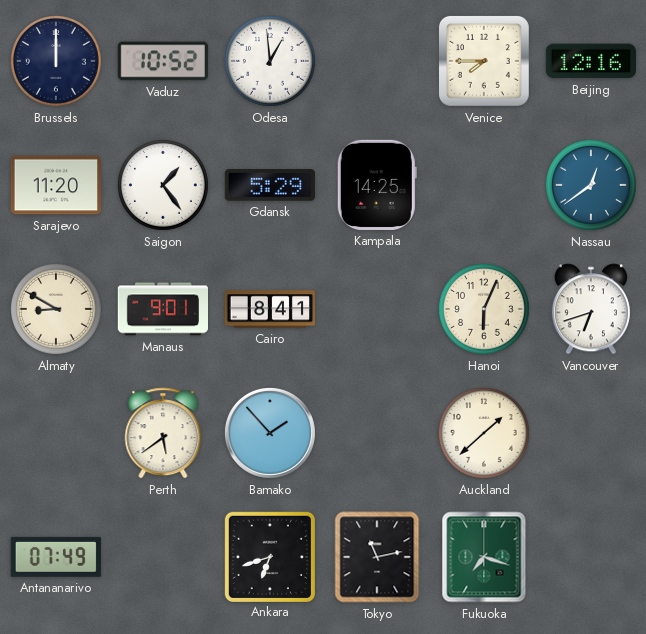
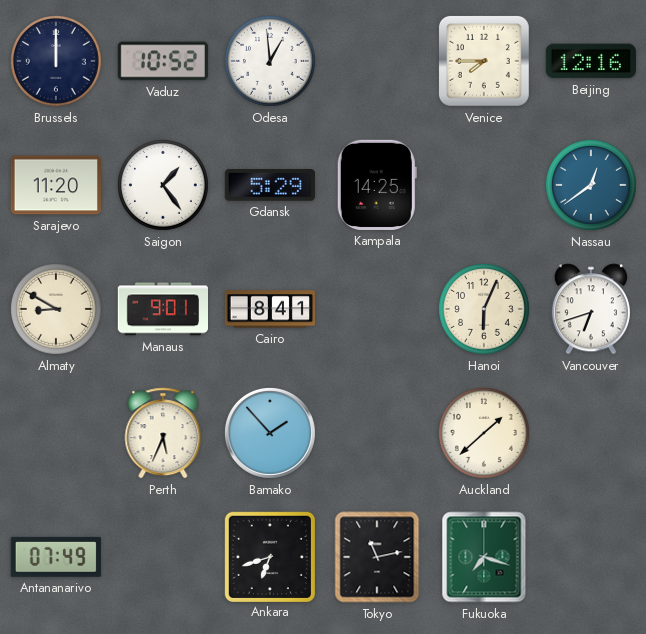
Perth: 5:39 -> 5:34
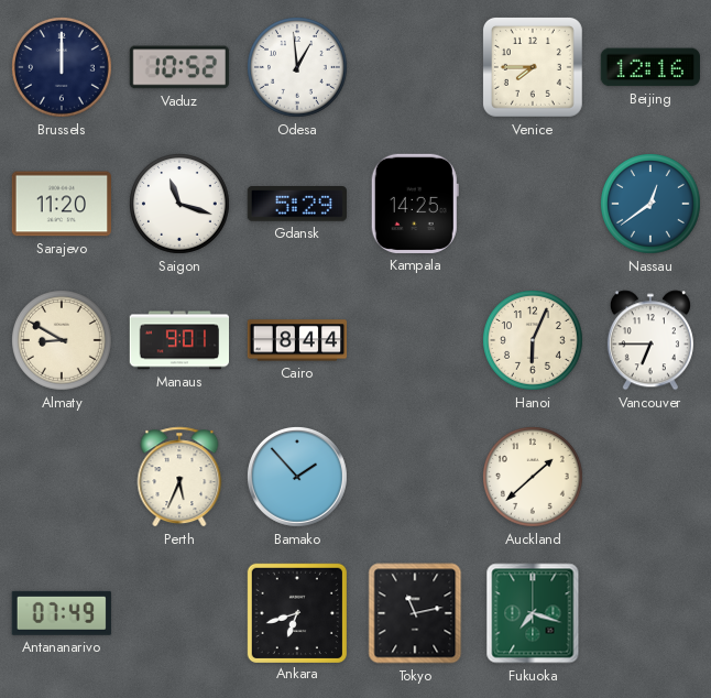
Saigon: 1:24 -> 11:18
Cairo: 8:41 -> 8:44
Vancouver: 6:42 -> 6:45
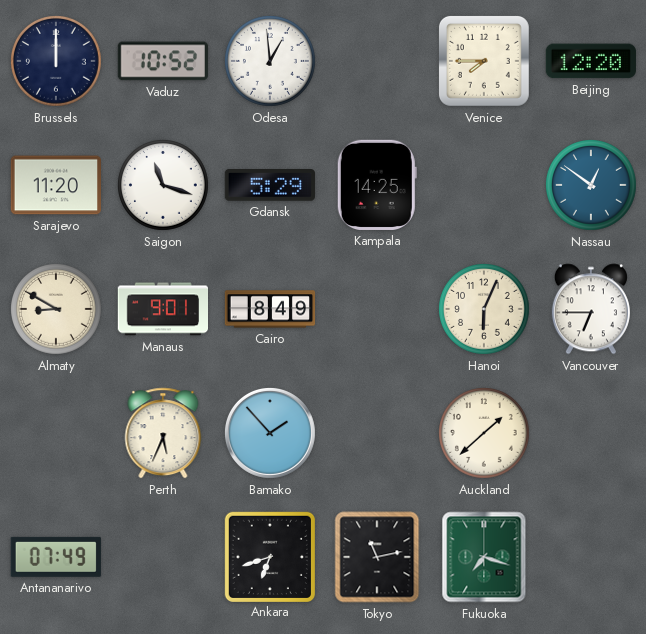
Beijing: 12:16 -> 12:20
Nassau: 12:39 -> 12:51
Cairo: 8:44 -> 8:49
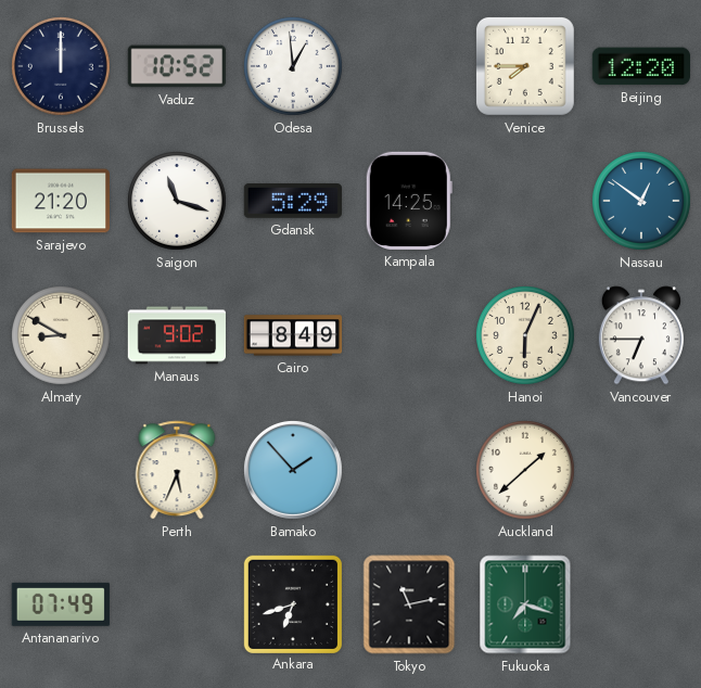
Sarajevo: 11:20 -> 21:20
Manaus: 9:01 -> 9:02
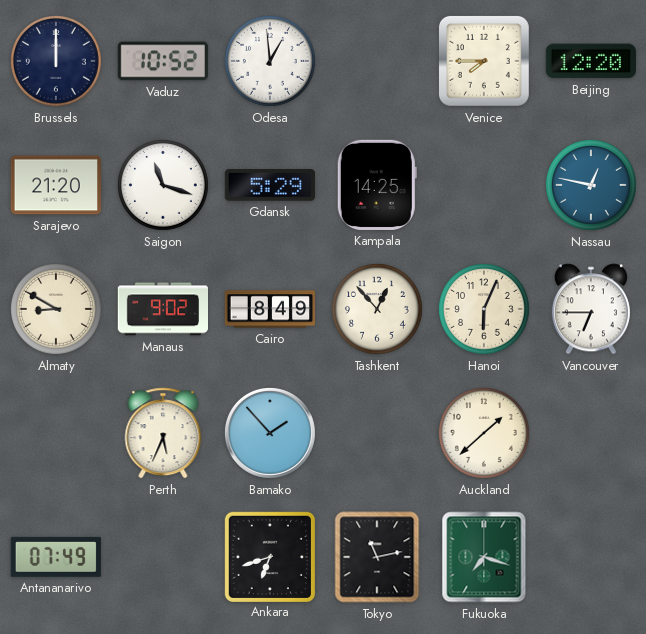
Nassau: 12:51 -> 12:47
Tashkent: none -> 12:53
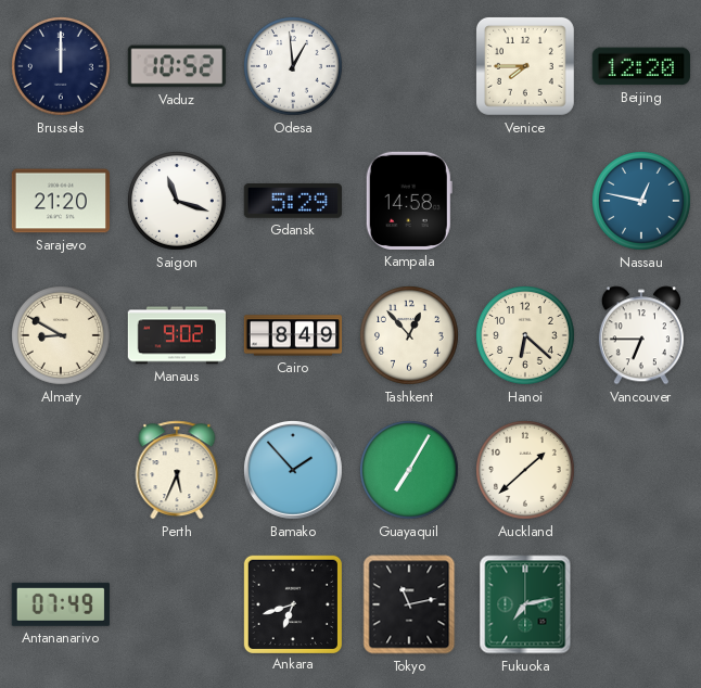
Kampala: 14:25 -> 14:58
Hanoi: 6:04 -> 6:22
Guayaquil: none -> 7:05
Fukuoka: 7:18 -> 7:13
